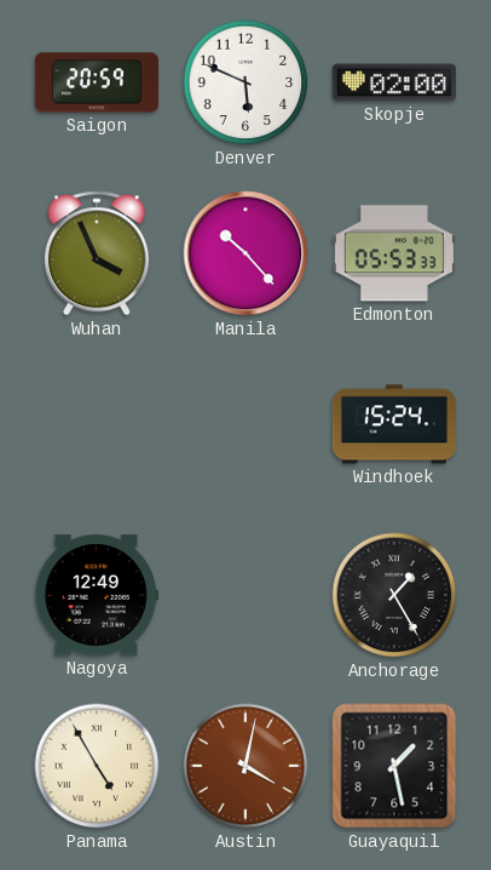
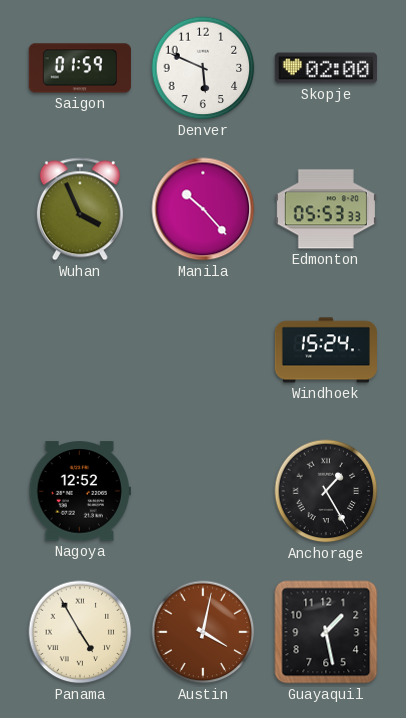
Saigon: 20:59 -> 01:59
Nagoya: 12:49 -> 12:52
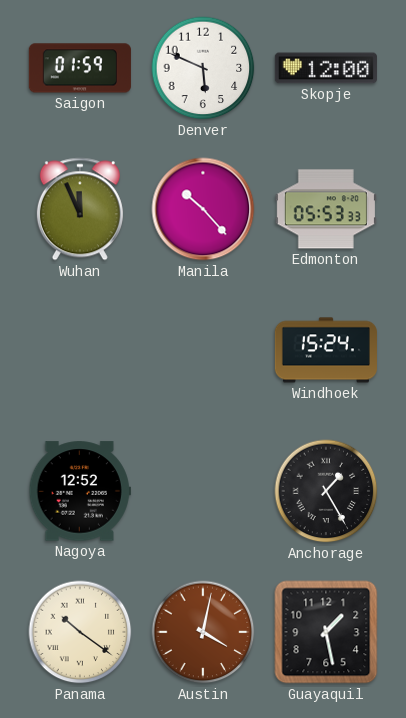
Skopje: 02:00 -> 12:00
Wuhan: 3:56 -> 11:56
Panama: 4:55 -> 10:21
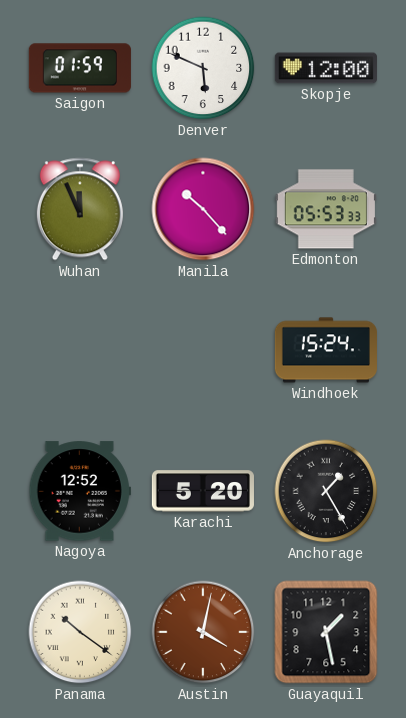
Karachi: none -> 5:20
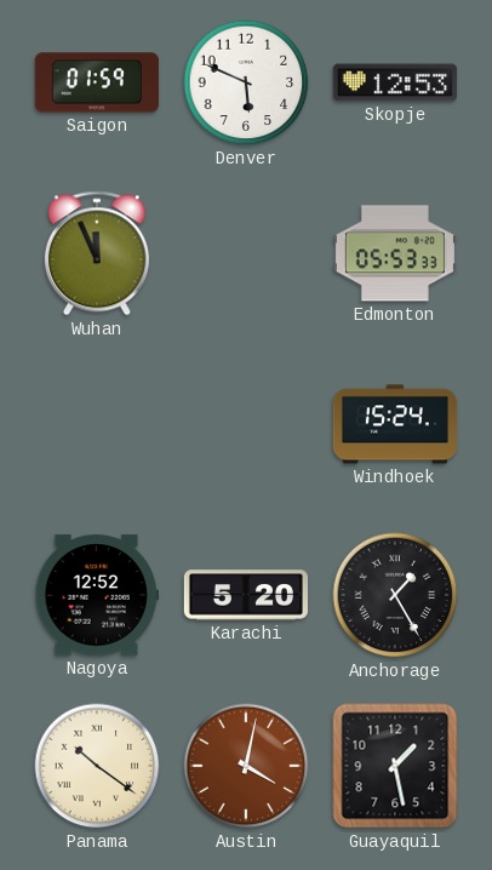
Skopje: 12:00 -> 12:53
Manila: 10:23 -> none
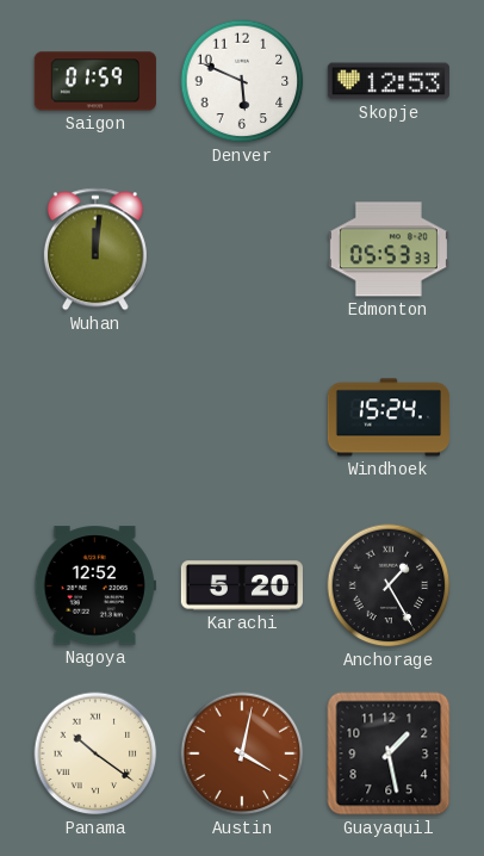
Wuhan: 11:56 -> 12:01
